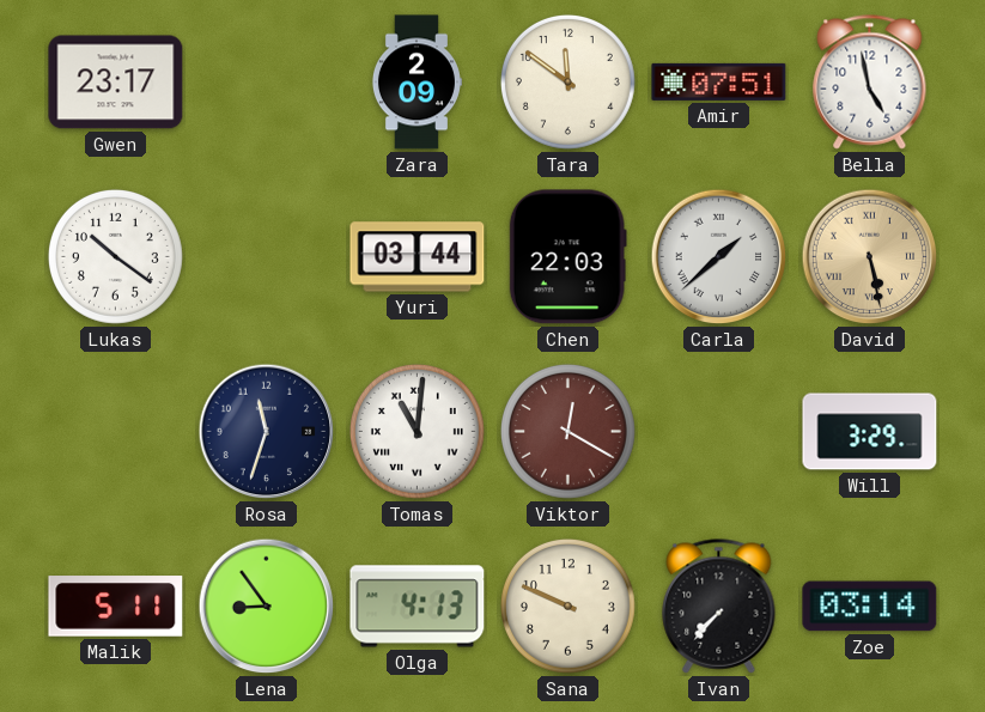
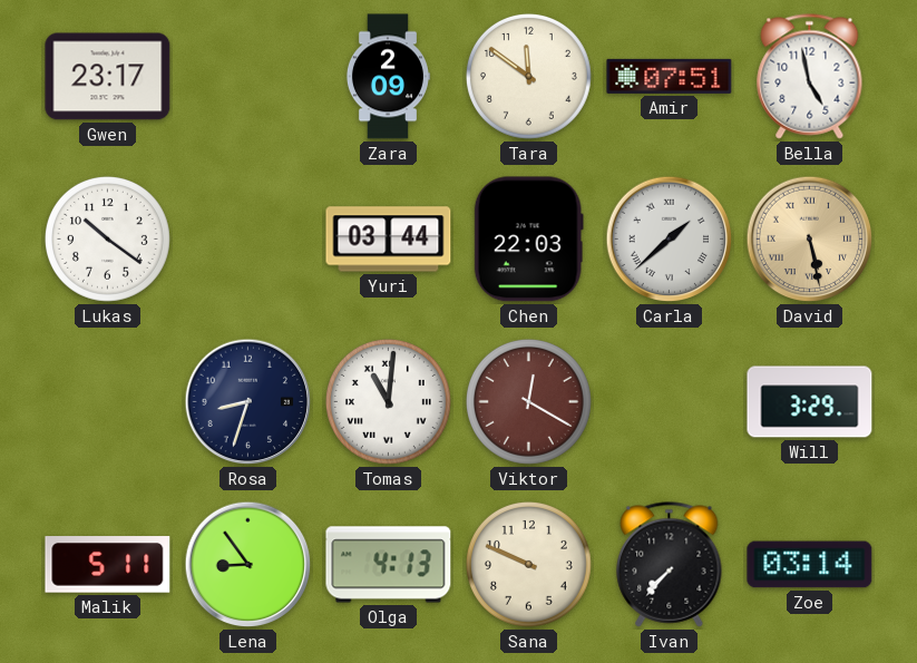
Rosa: 11:33 -> 8:33
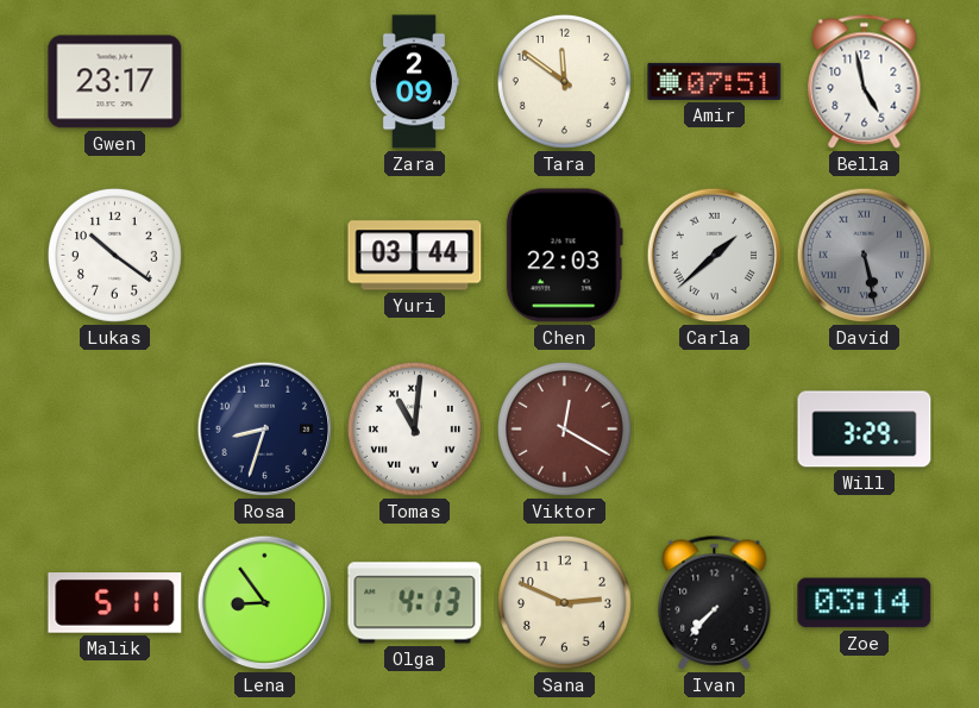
David dial: champagne -> grey
Sana: 9:49 -> 2:49
